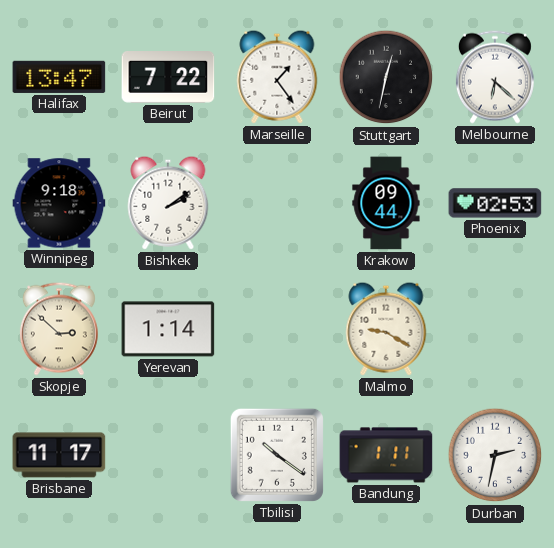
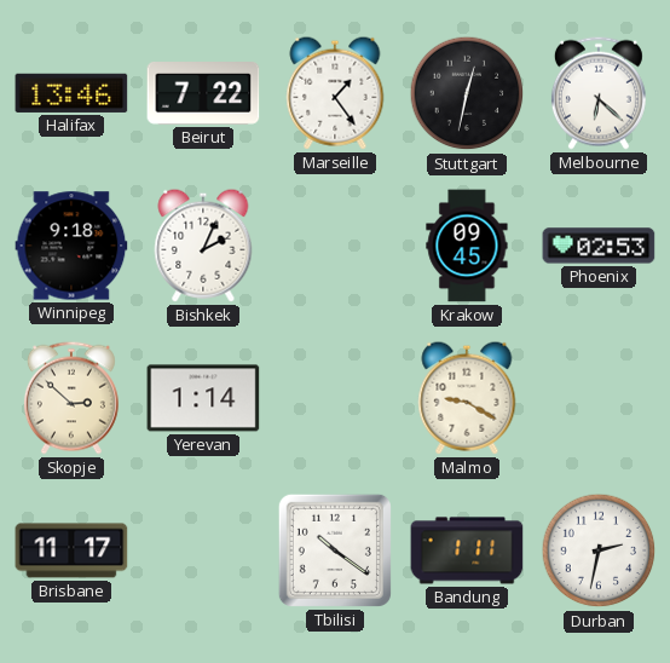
Halifax: 13:47 -> 13:46
Bishkek: 2:09 -> 2:04
Krakow: 09:44 -> 09:45
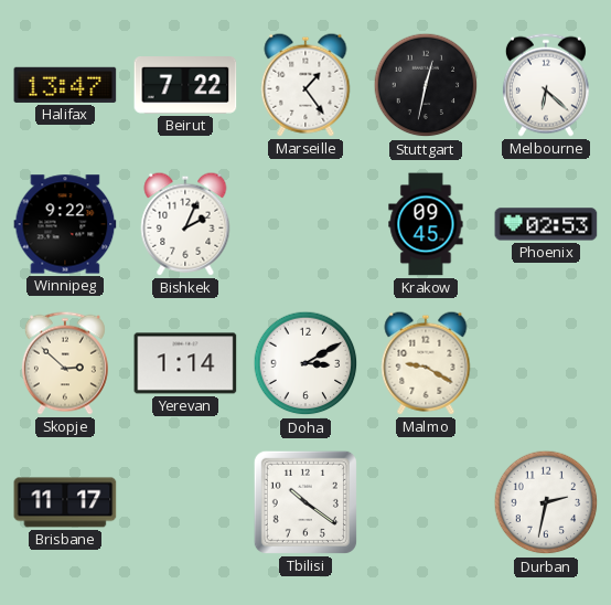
Halifax: 13:46 -> 13:47
Winnipeg: 9:18 -> 9:22
Doha: none -> 3:10
Bandung: 1:11 -> none
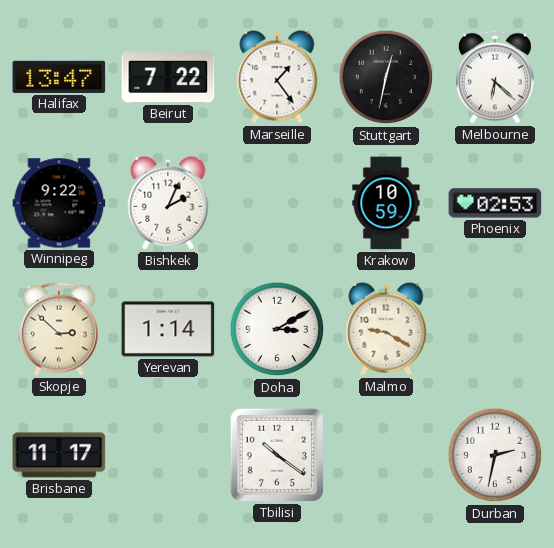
Krakow: 09:45 -> 10:59
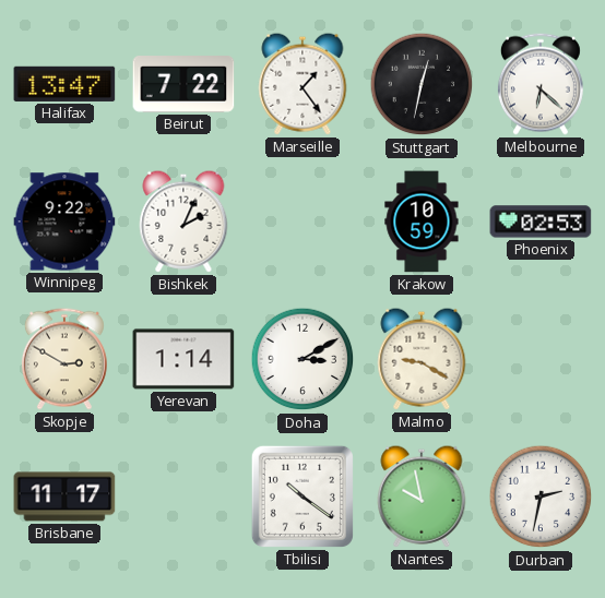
Skopje: 2:52 -> 2:50
Nantes: none -> 9:58
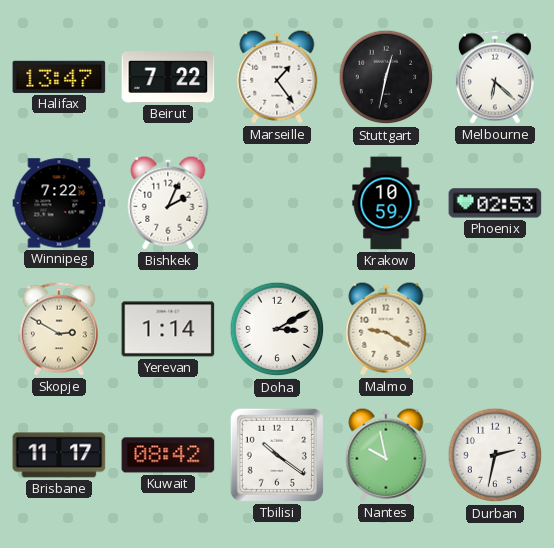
Winnipeg: 9:22 -> 7:22
Kuwait: none -> 08:42
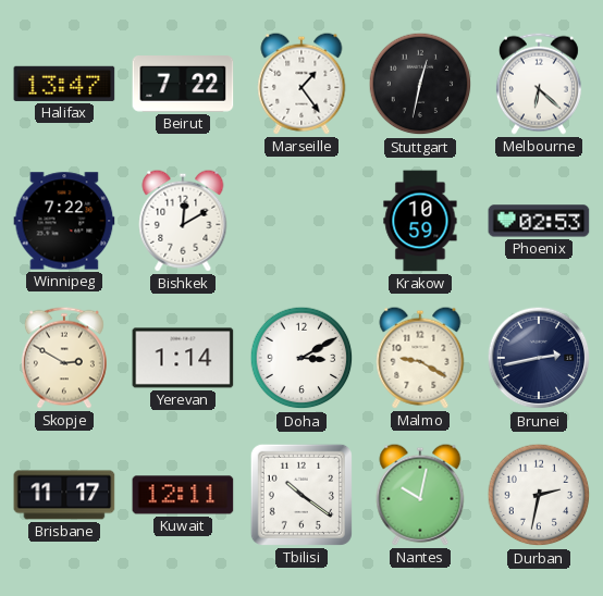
Bishkek: 2:04 -> 12:10
Brunei: none -> 2:43
Kuwait: 08:42 -> 12:11
Nantes: 9:58 -> 10:02
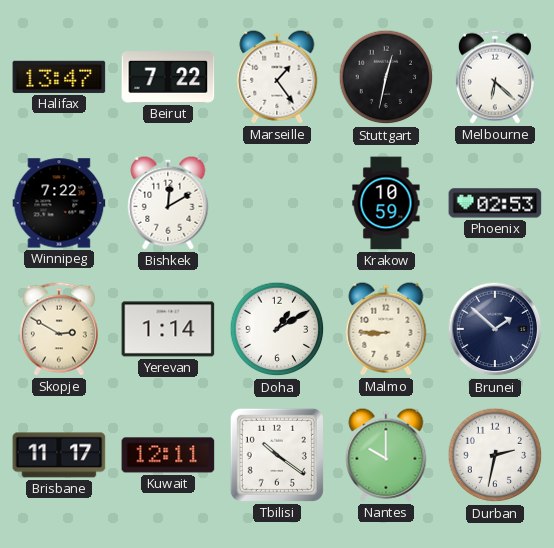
Doha: 3:10 -> 1:10
Malmo: 9:20 -> 8:45
Brunei: 2:43 -> 1:52
Nantes: 10:02 -> 10:00
